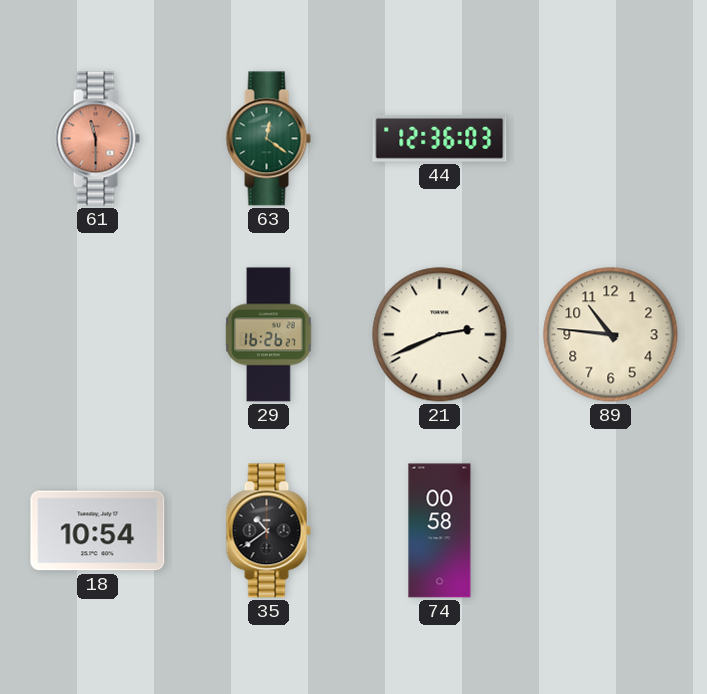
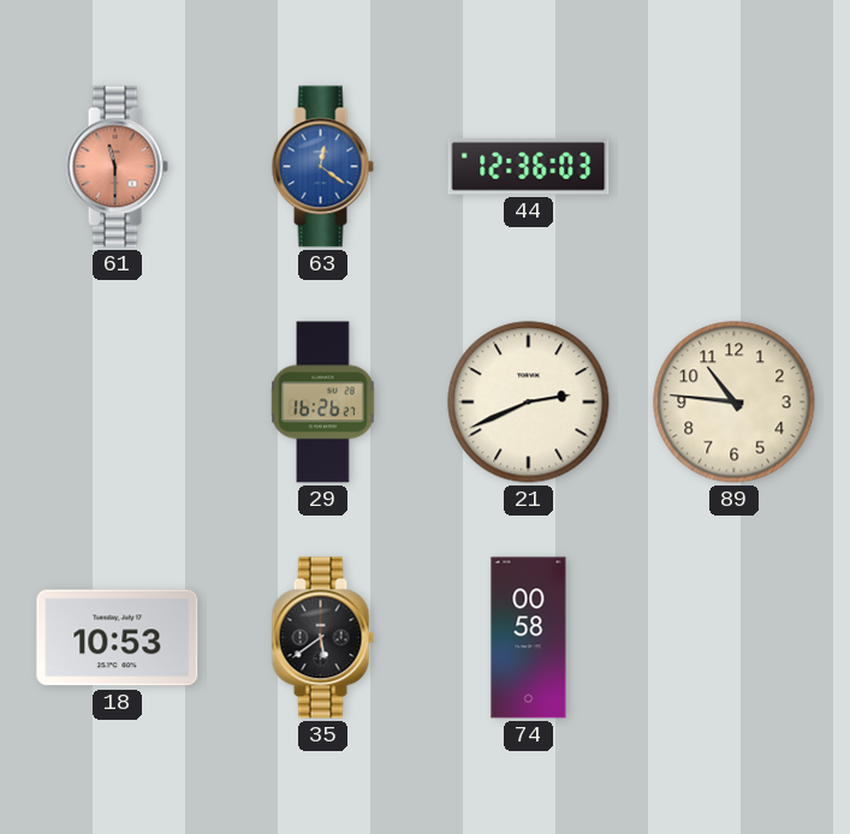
63 dial: green -> blue
18: 10:54 -> 10:53
35: 10:39 -> 5:39
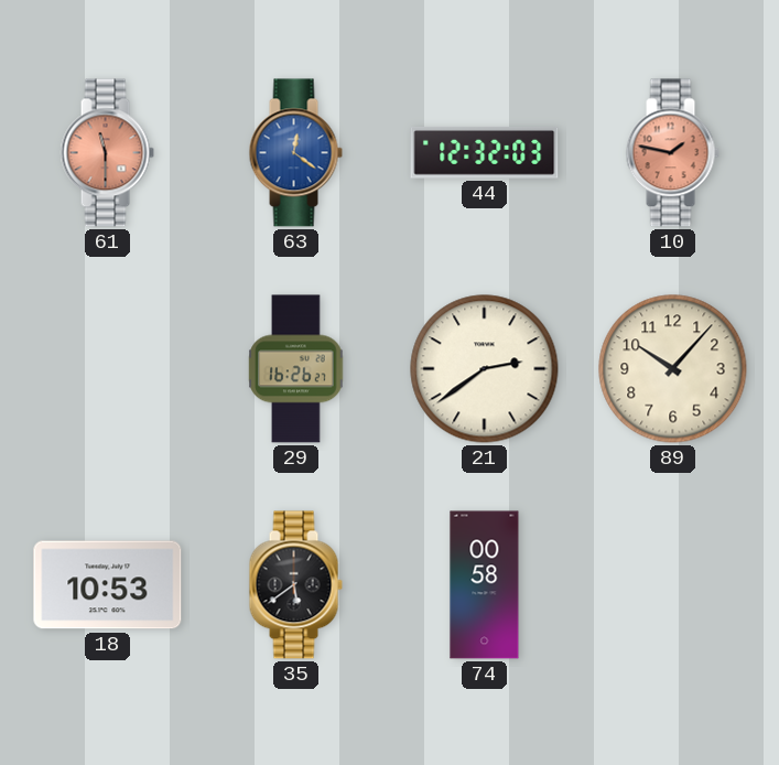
44: 12:36 -> 12:32
10: none -> 1:47
21: 2:41 -> 2:39
89: 10:46 -> 10:07
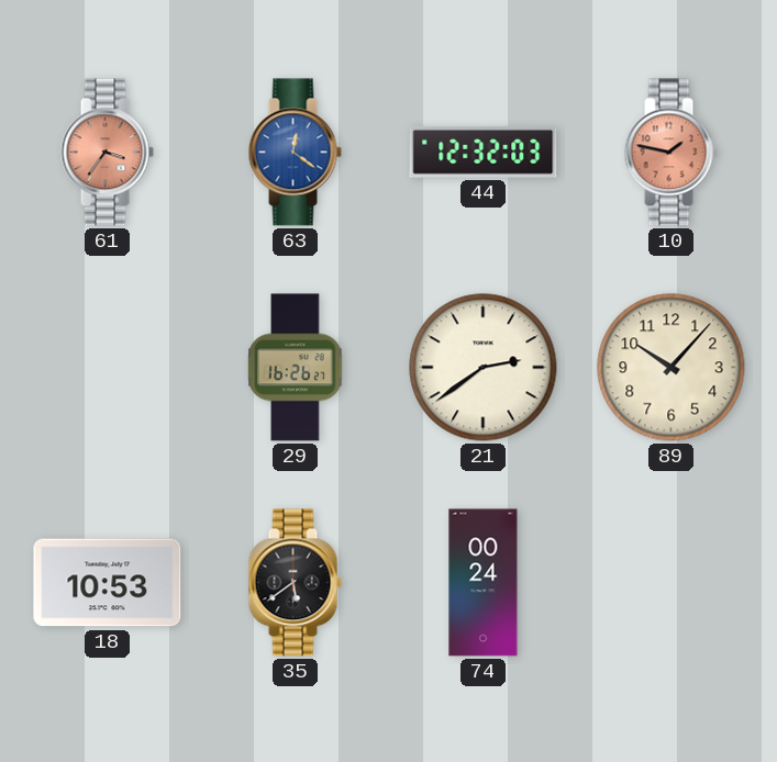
61: 11:30 -> 3:36
74: 00:58 -> 00:24
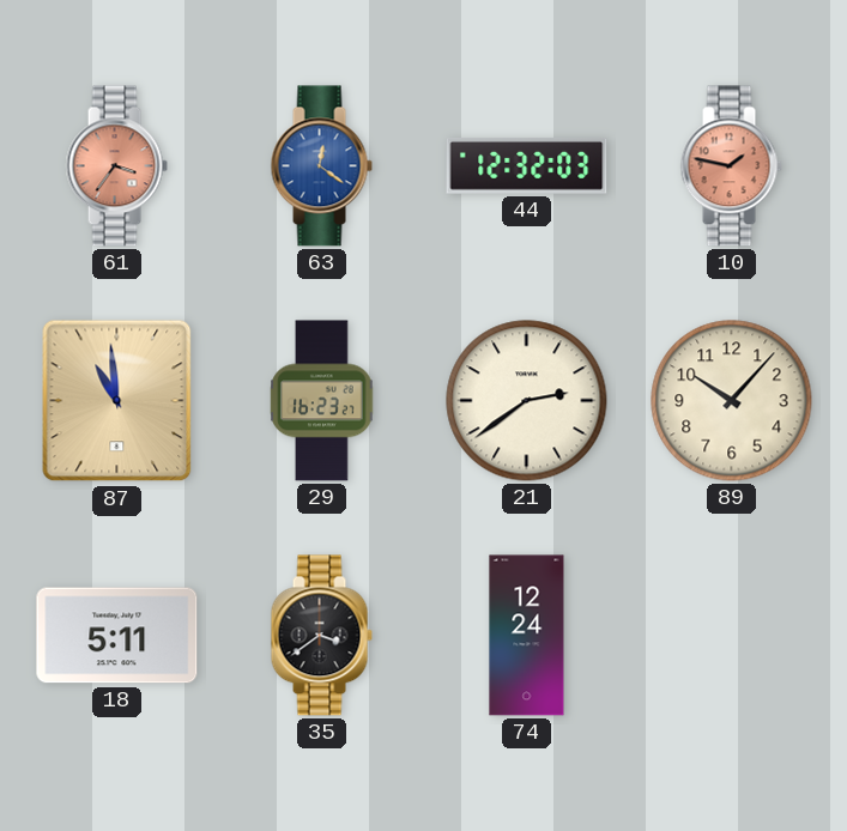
87: none -> 10:59
29: 16:26 -> 16:23
18: 10:53 -> 5:11
35: 5:39 -> 3:39
74: 00:24 -> 12:24
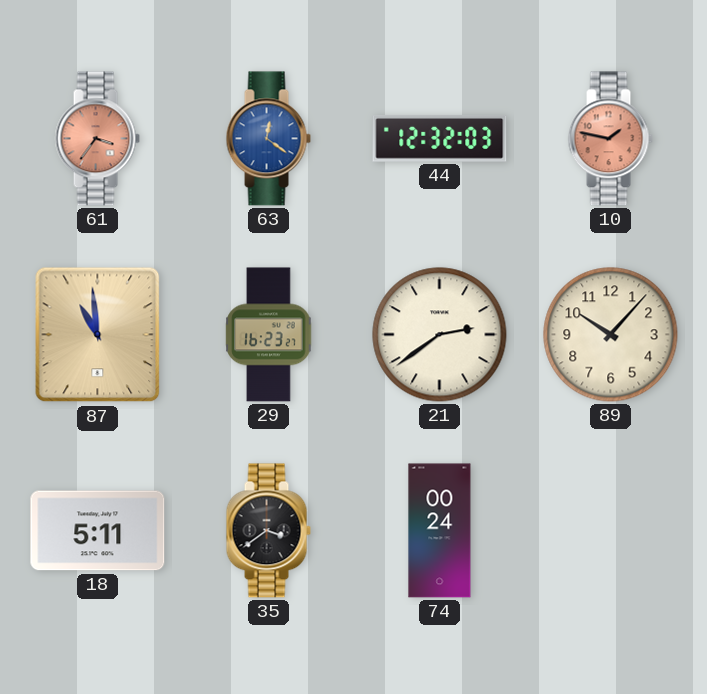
74: 12:24 -> 00:24
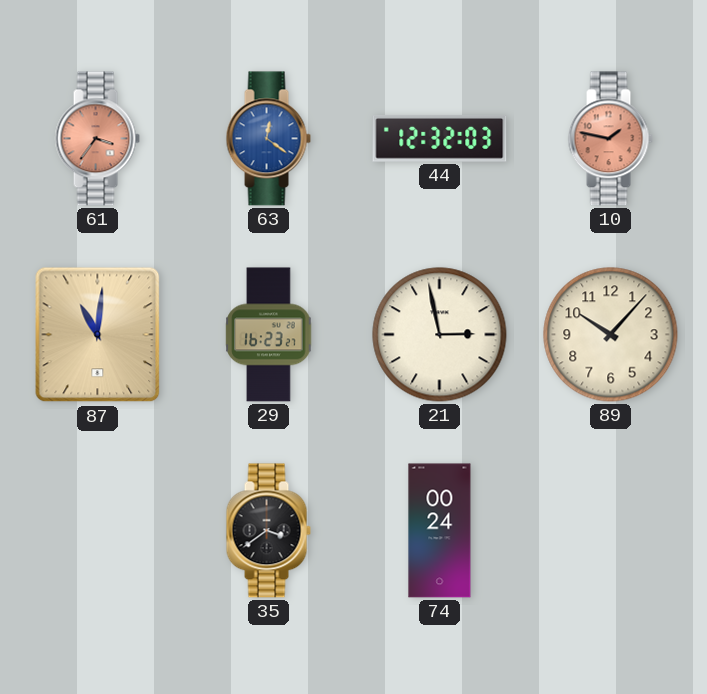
87: 10:59 -> 11:01
21: 2:39 -> 2:58
18: 5:11 -> none
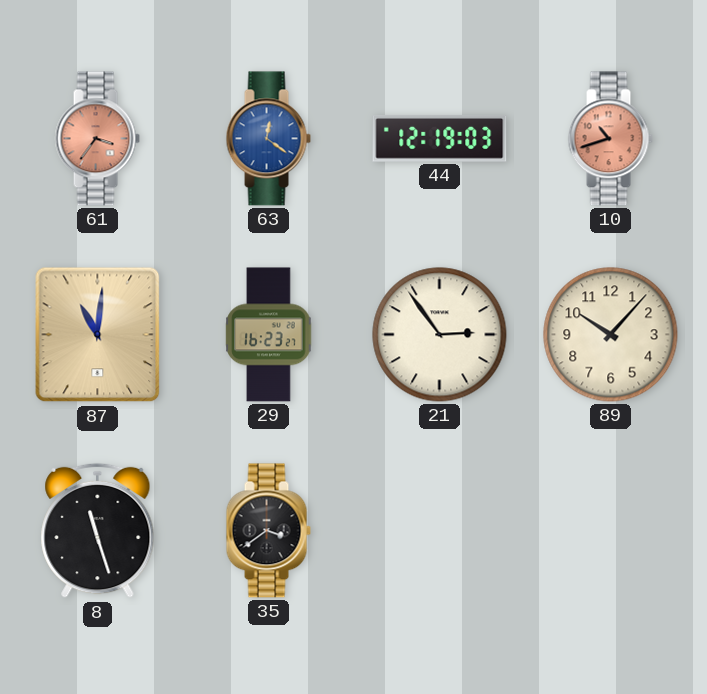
44: 12:32 -> 12:19
10: 1:47 -> 10:42
21: 2:58 -> 2:54
8: none -> 11:27
74: 00:24 -> none
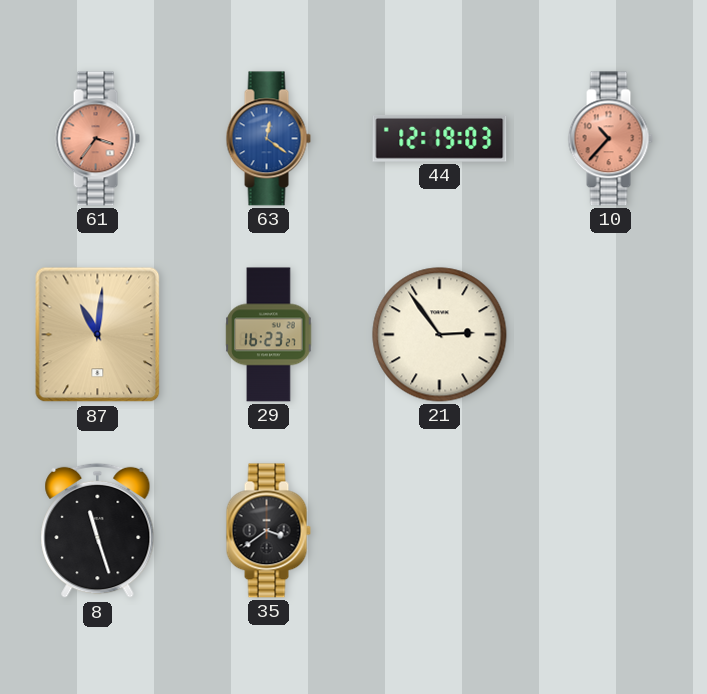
10: 10:42 -> 10:37
89: 10:07 -> none
